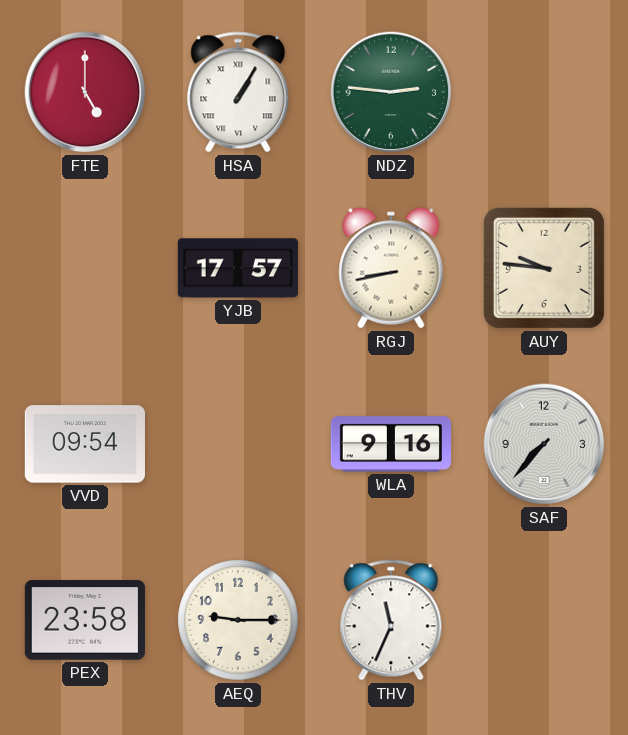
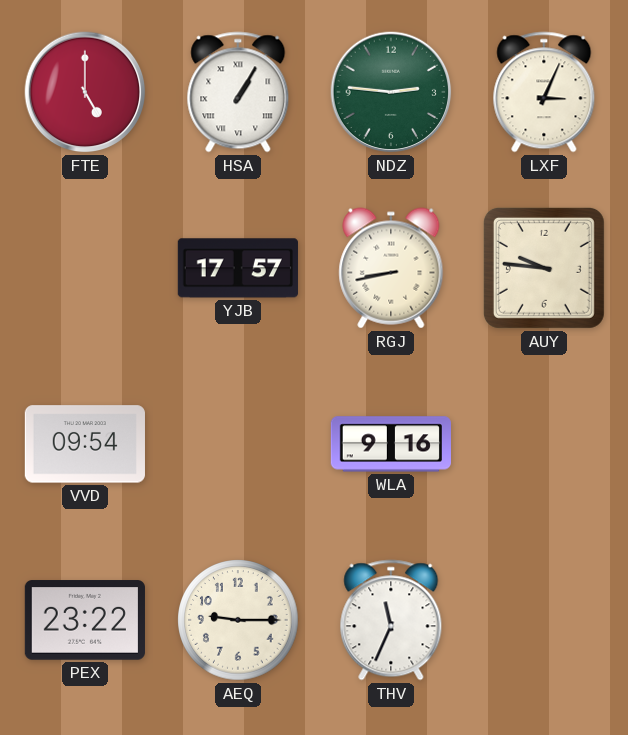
LXF: none -> 3:04
SAF: 7:37 -> none
PEX: 23:58 -> 23:22
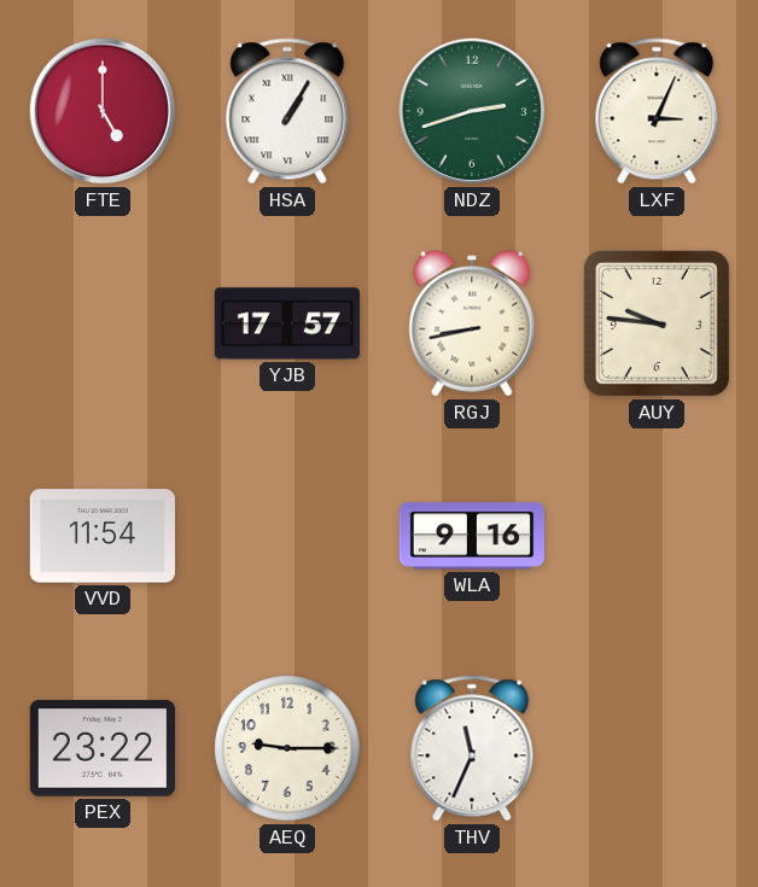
NDZ: 2:46 -> 2:42
VVD: 09:54 -> 11:54
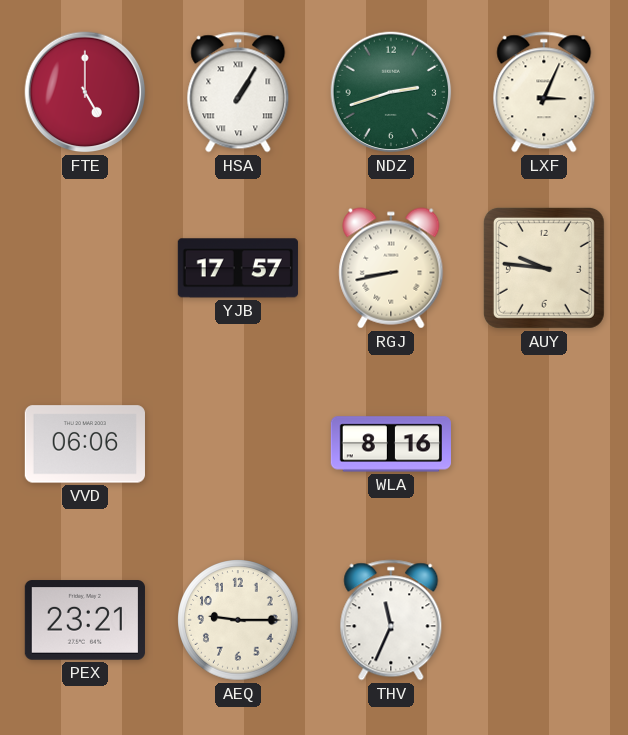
VVD: 11:54 -> 06:06
WLA: 9:16 -> 8:16
PEX: 23:22 -> 23:21
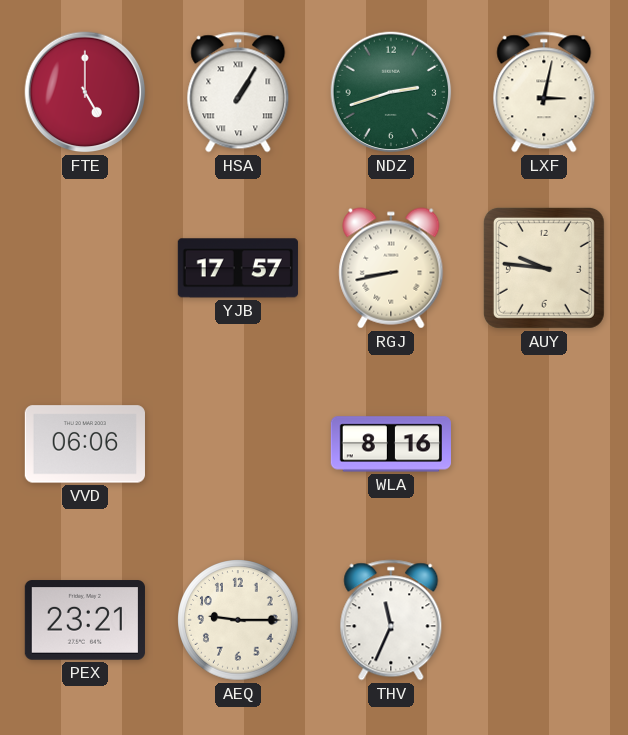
LXF: 3:04 -> 3:02
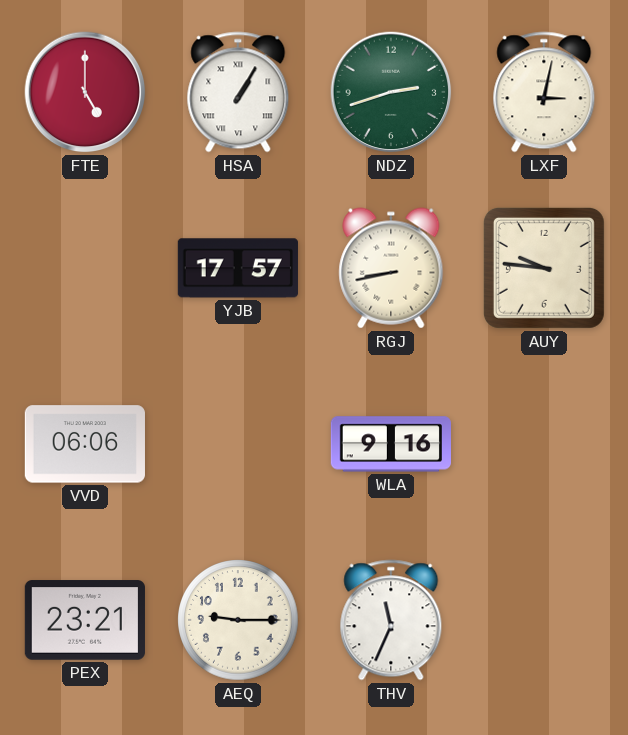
WLA: 8:16 -> 9:16
